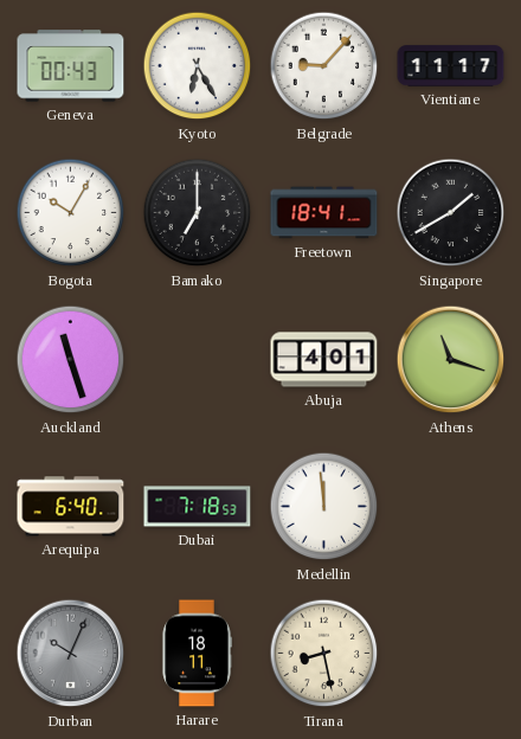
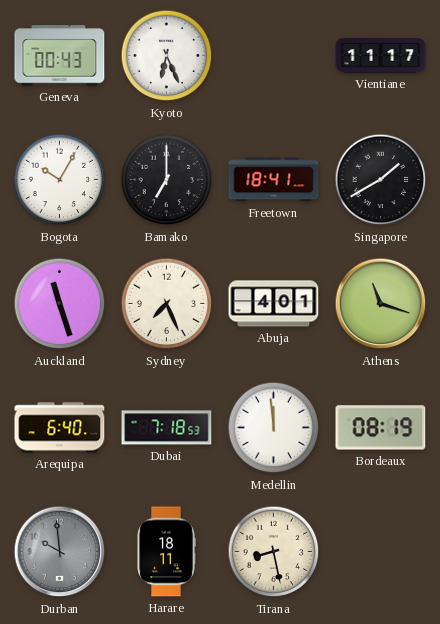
Kyoto: 6:25 -> 6:26
Belgrade: 9:07 -> none
Sydney: none -> 7:26
Bordeaux: none -> 08:19
Durban: 10:04 -> 9:59
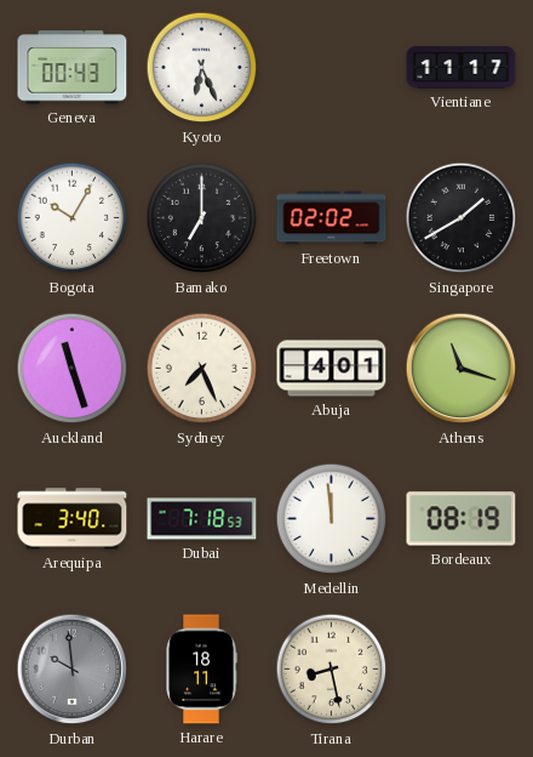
Freetown: 18:41 -> 02:02
Arequipa: 6:40 -> 3:40
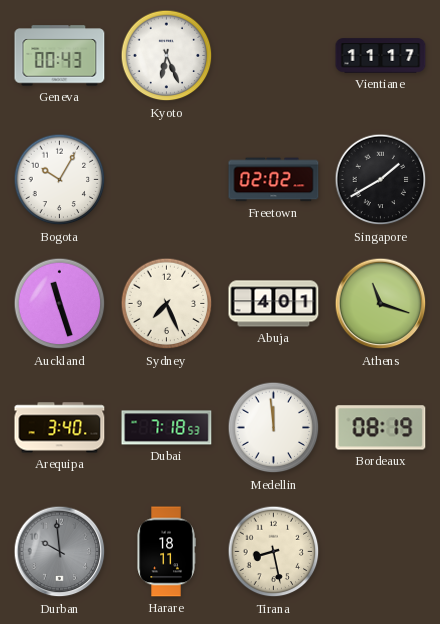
Bamako: 7:00 -> none
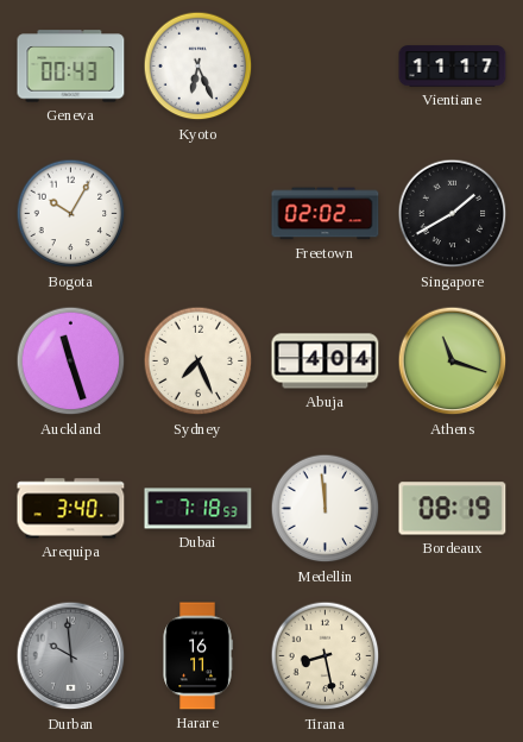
Abuja: 4:01 -> 4:04
Harare: 18:11 -> 16:11
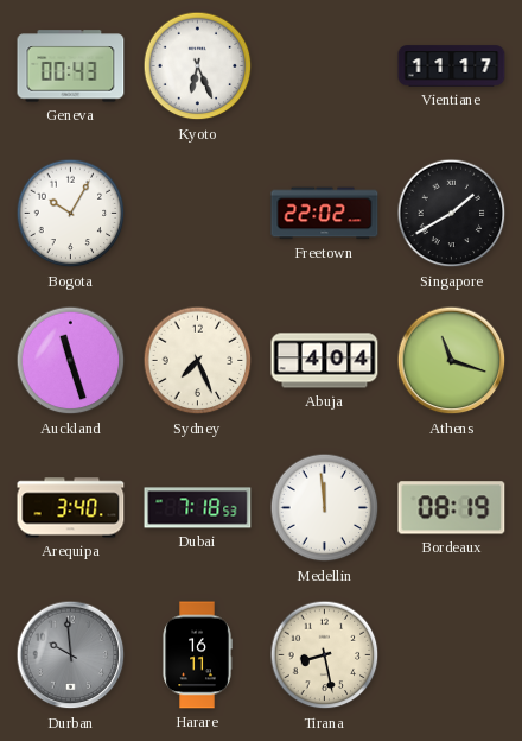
Freetown: 02:02 -> 22:02
